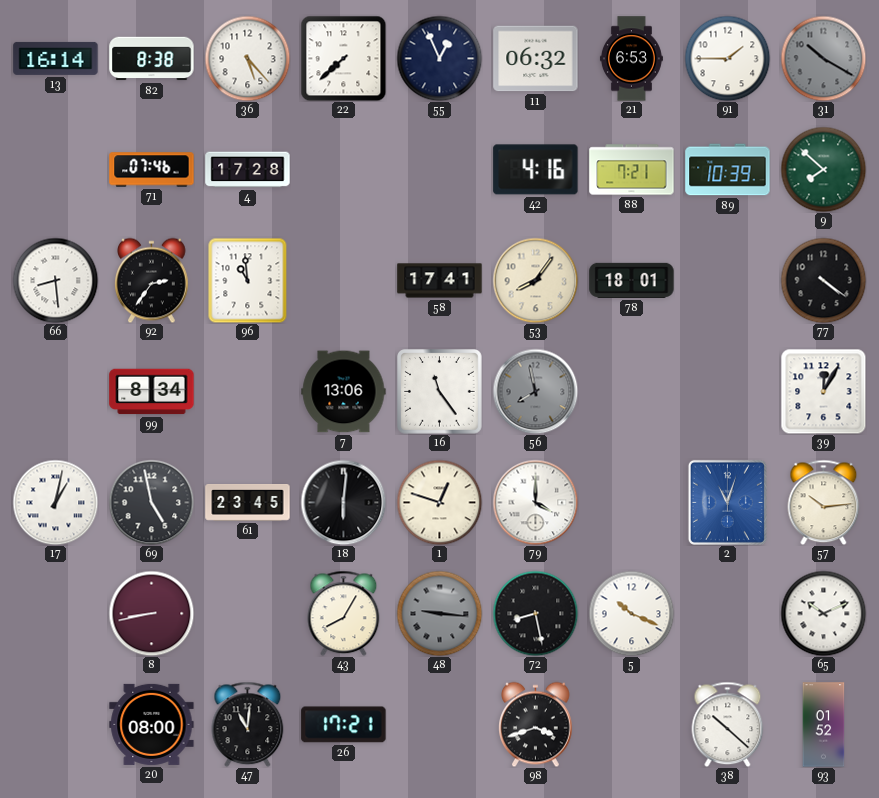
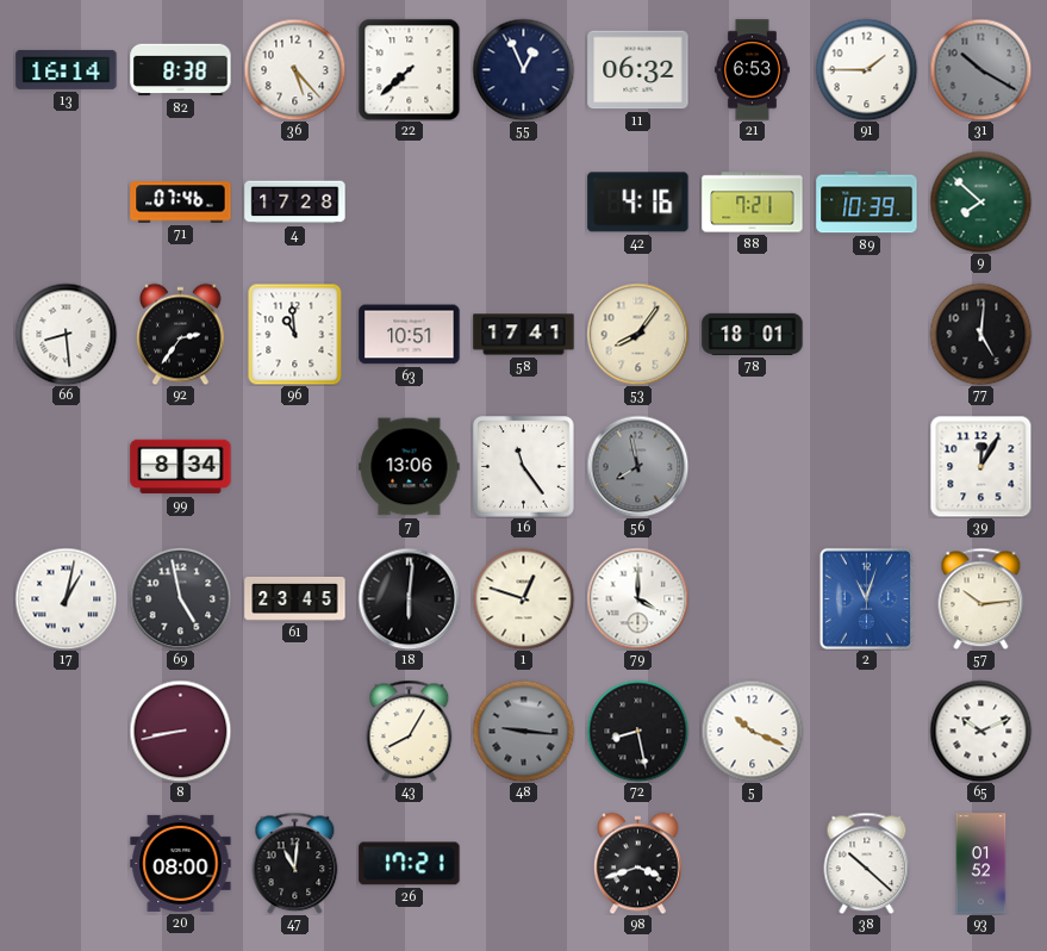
63: none -> 10:51
77: 4:21 -> 5:01
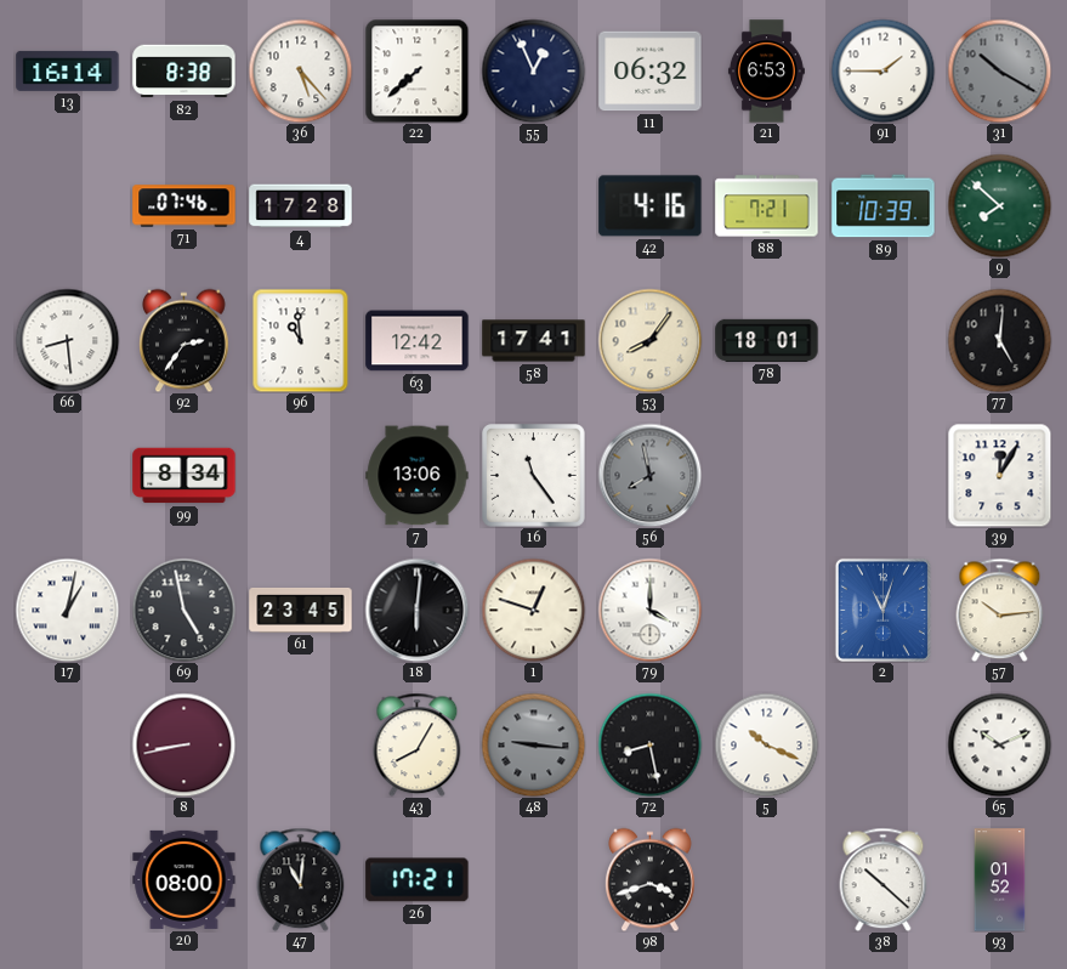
63: 10:51 -> 12:42
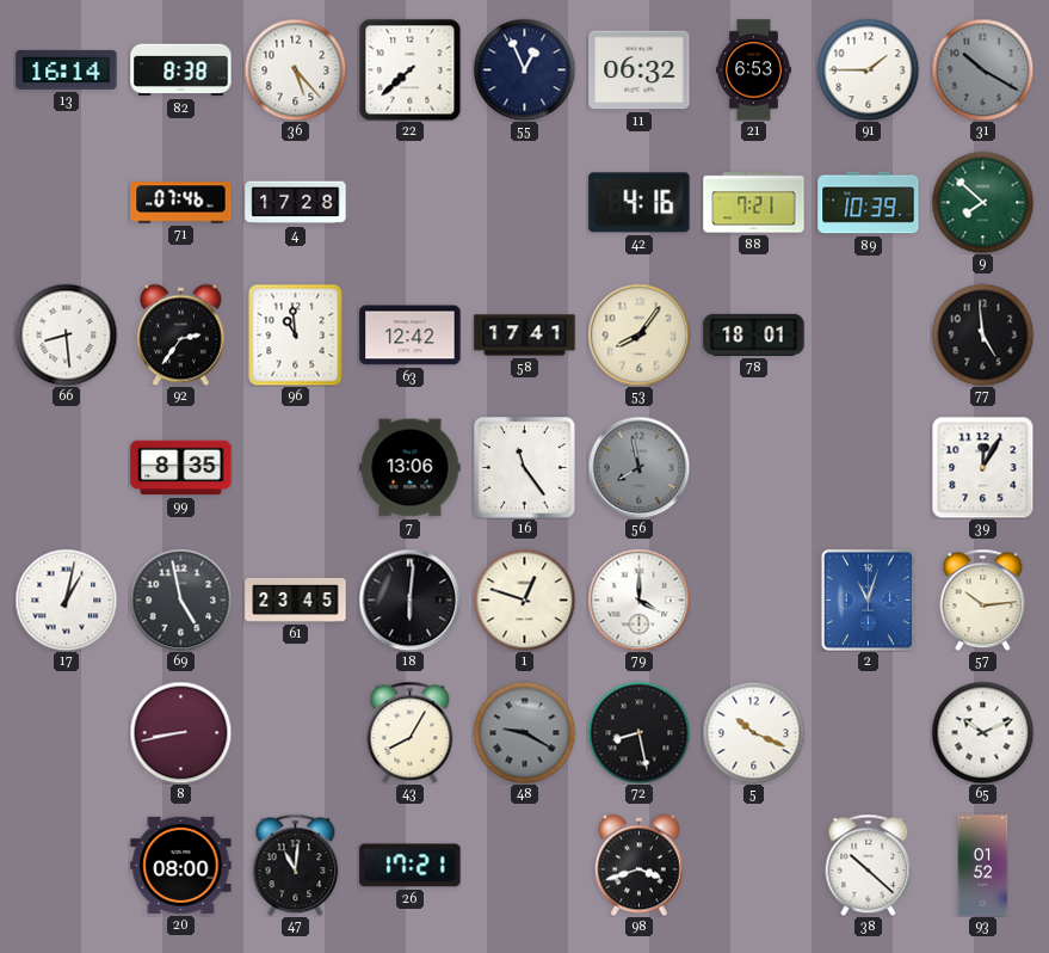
77: 5:01 -> 4:59
99: 8:34 -> 8:35
48: 9:16 -> 9:20
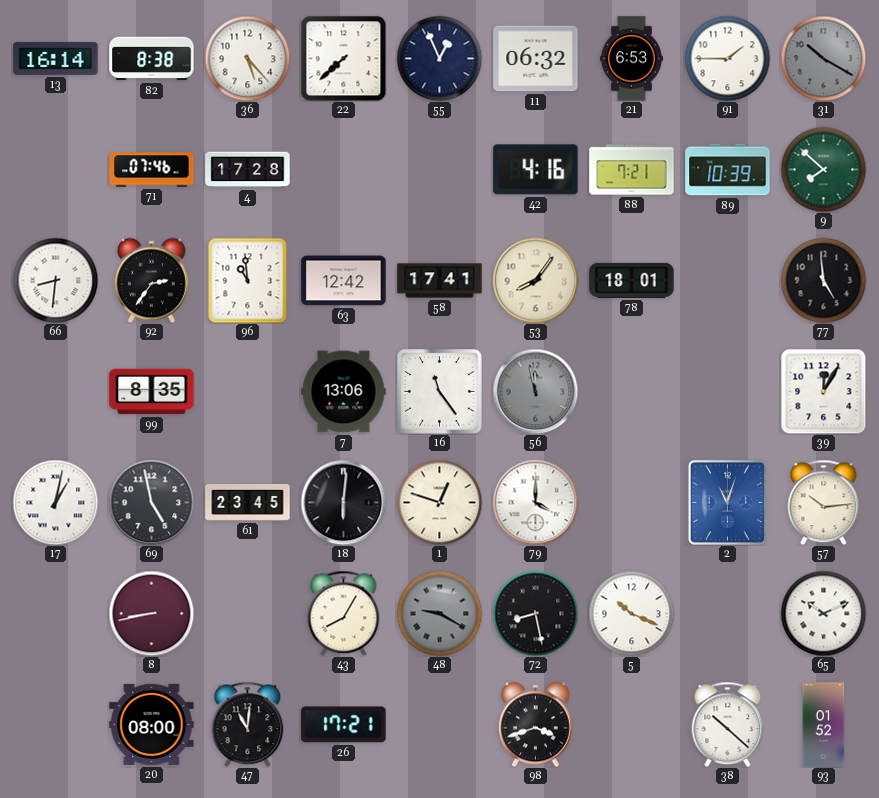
66: 8:29 -> 8:31
56: 7:58 -> 11:58
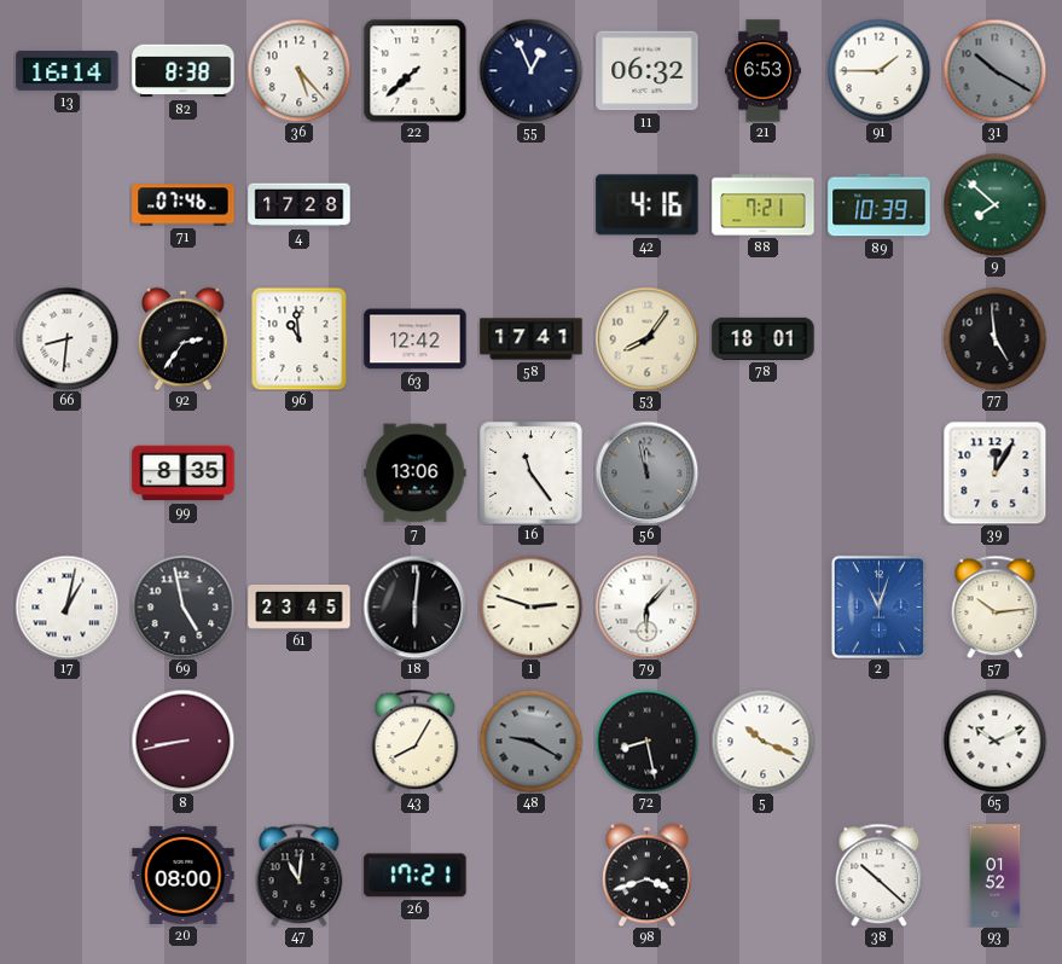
1: 12:48 -> 2:48
79: 4:00 -> 6:07
